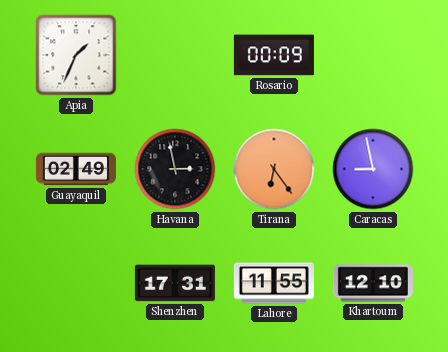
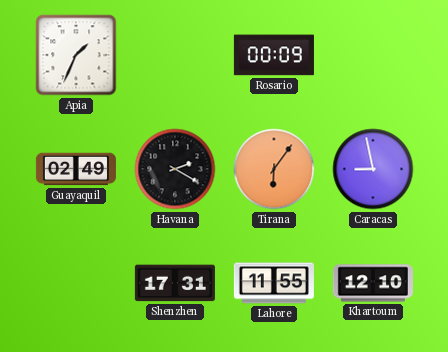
Havana: 2:58 -> 2:20
Tirana: 6:24 -> 6:06
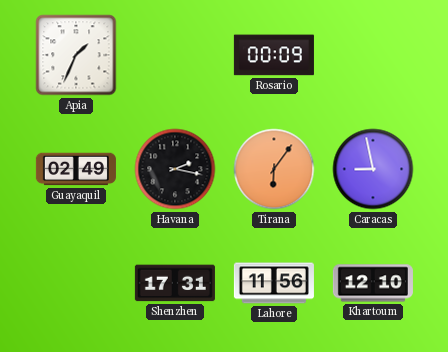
Havana: 2:20 -> 2:17
Lahore: 11:55 -> 11:56
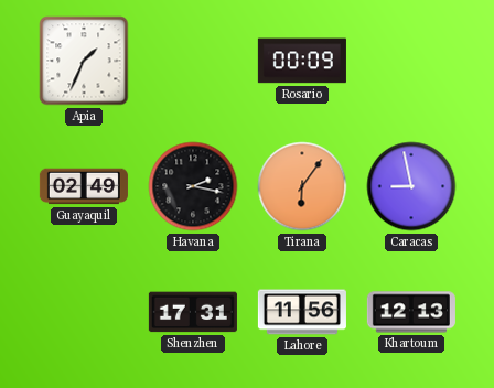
Khartoum: 12:10 -> 12:13
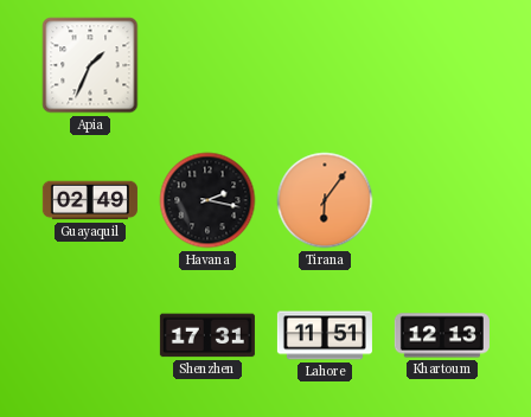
Rosario: 00:09 -> none
Caracas: 8:58 -> none
Lahore: 11:56 -> 11:51
